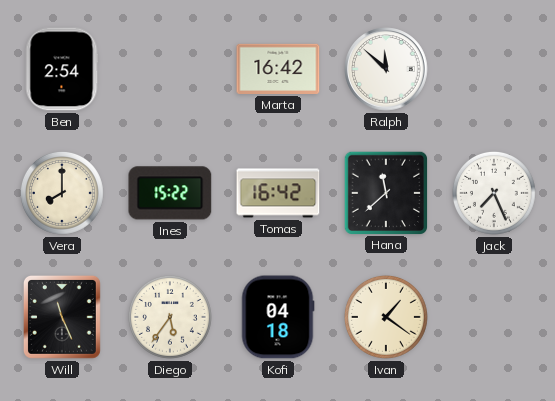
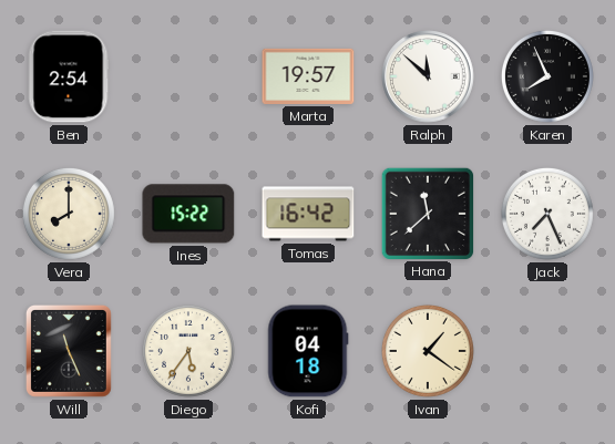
Marta: 16:42 -> 19:57
Karen: none -> 7:56
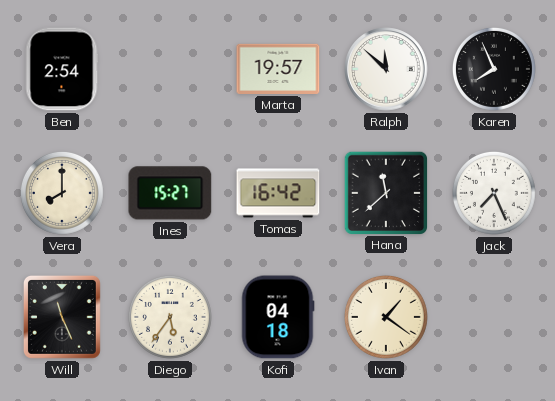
Ines: 15:22 -> 15:27
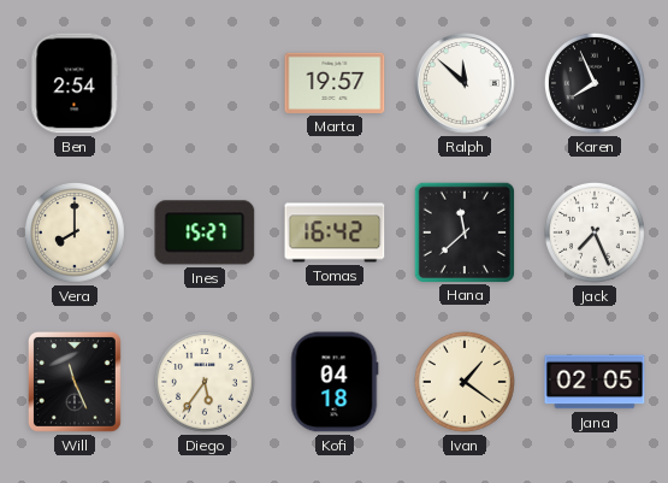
Jana: none -> 02:05
